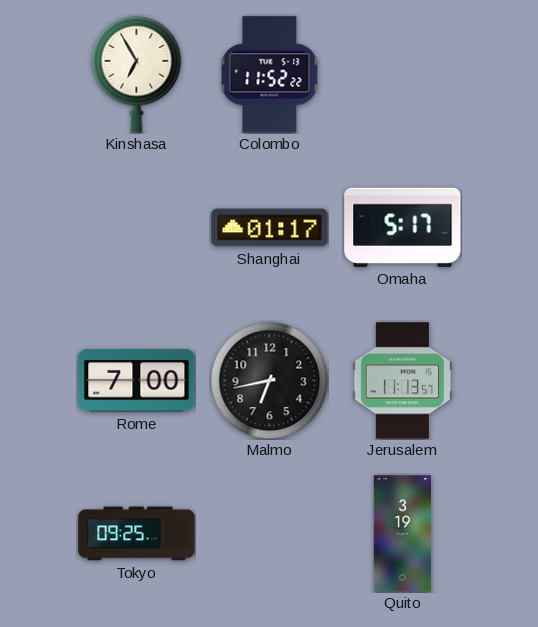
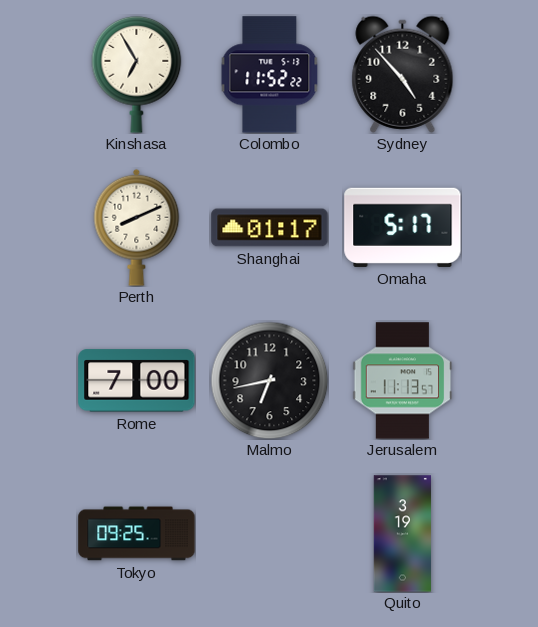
Sydney: none -> 4:53
Perth: none -> 8:11
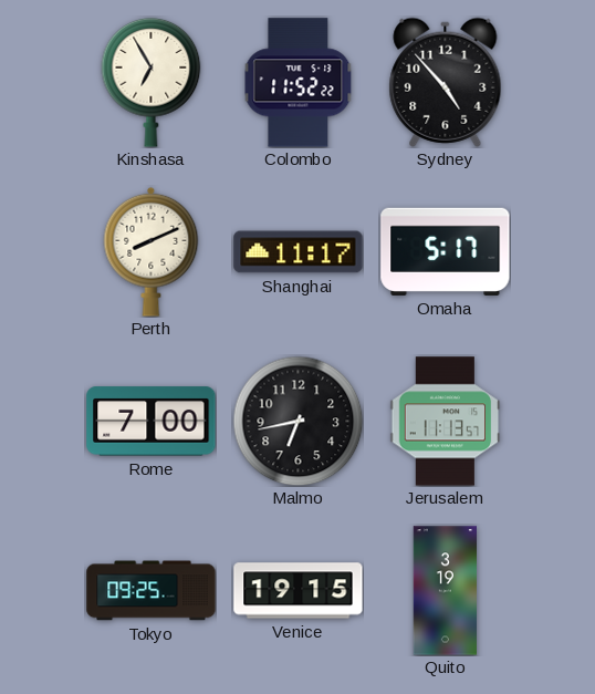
Shanghai: 01:17 -> 11:17
Venice: none -> 19:15
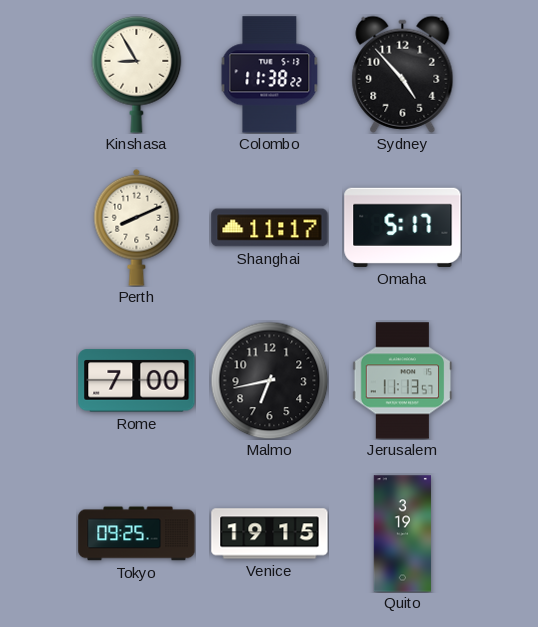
Kinshasa: 6:55 -> 8:55
Colombo: 11:52 -> 11:38
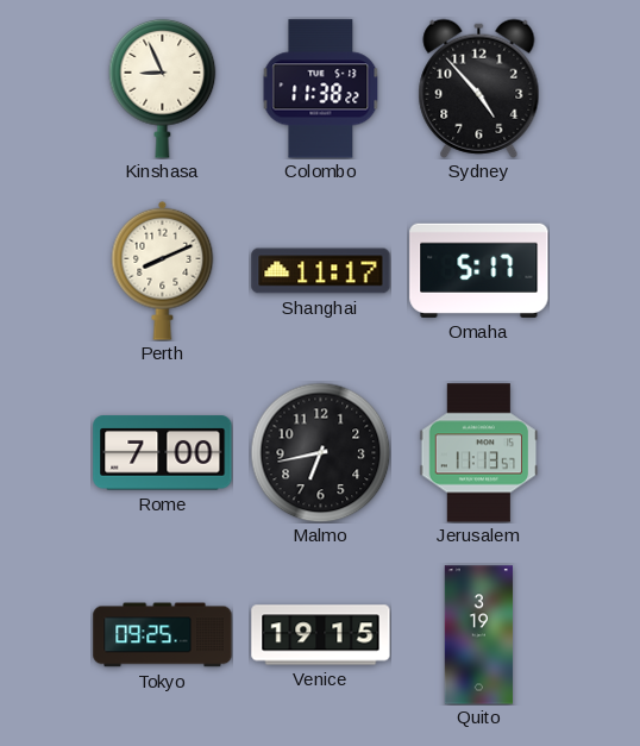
Kinshasa: 8:55 -> 8:56
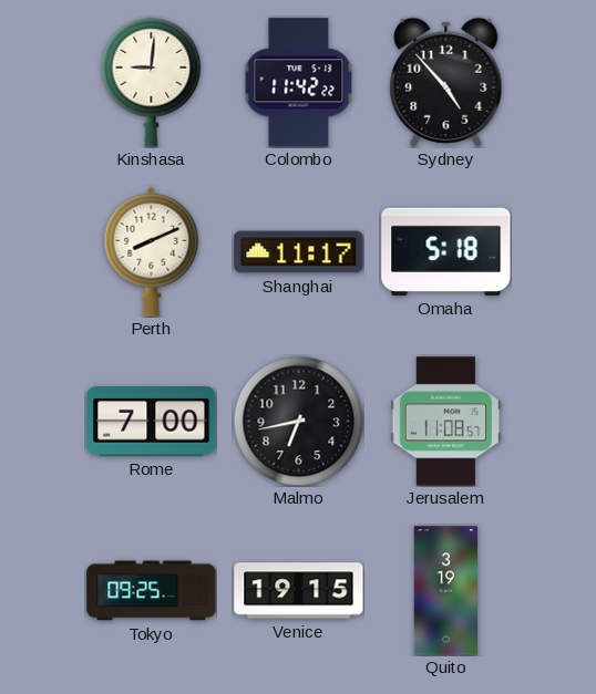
Kinshasa: 8:56 -> 9:01
Colombo: 11:38 -> 11:42
Omaha: 5:17 -> 5:18
Jerusalem: 11:13 -> 11:08
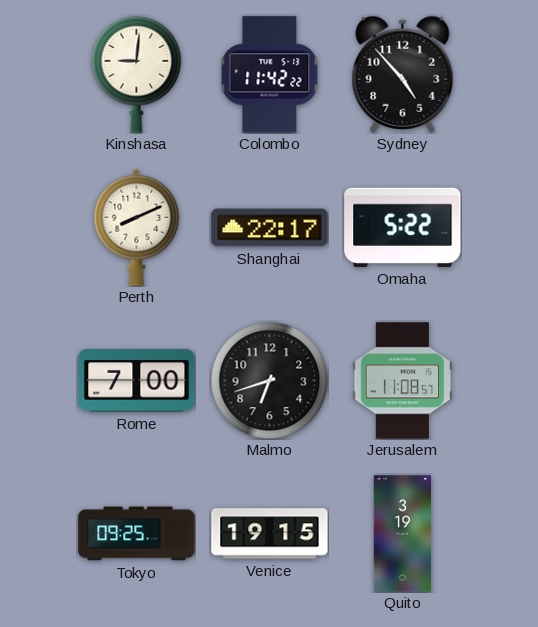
Shanghai: 11:17 -> 22:17
Omaha: 5:18 -> 5:22
Malmo: 6:43 -> 6:42
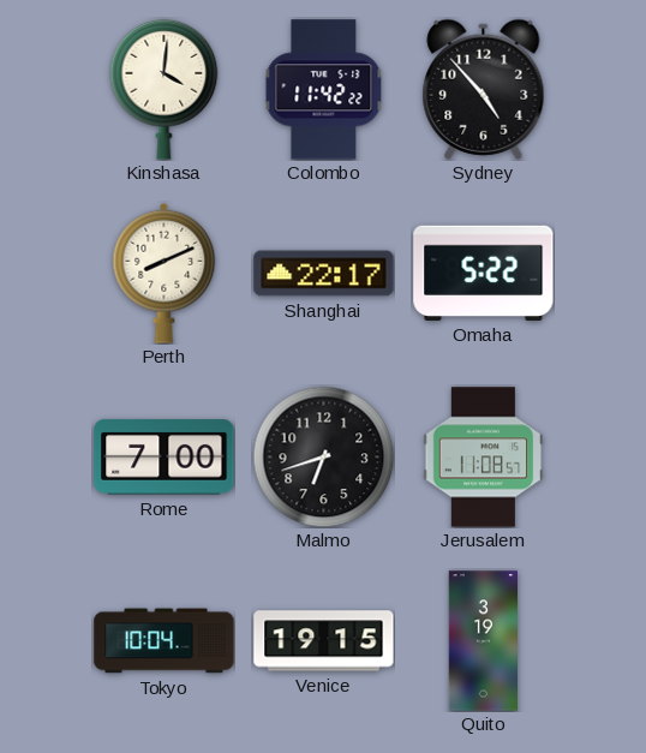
Kinshasa: 9:01 -> 4:01
Tokyo: 09:25 -> 10:04
